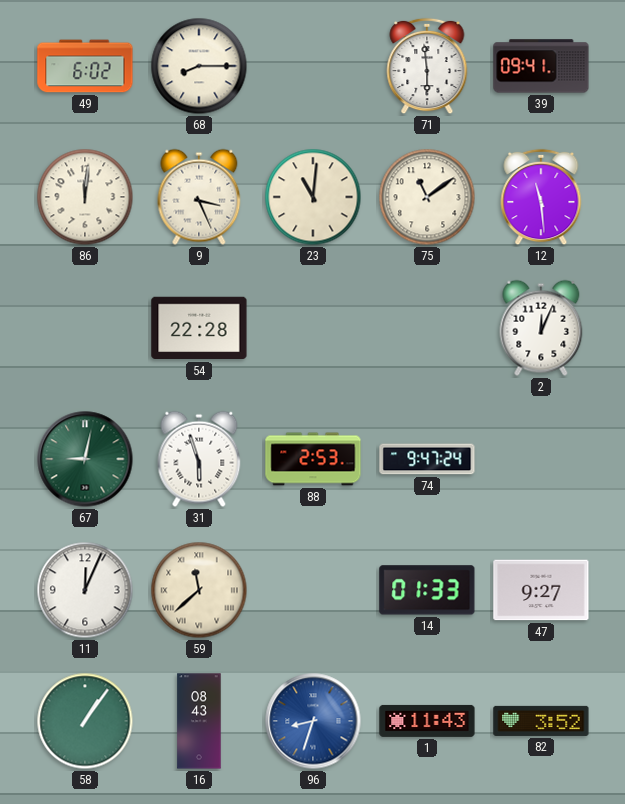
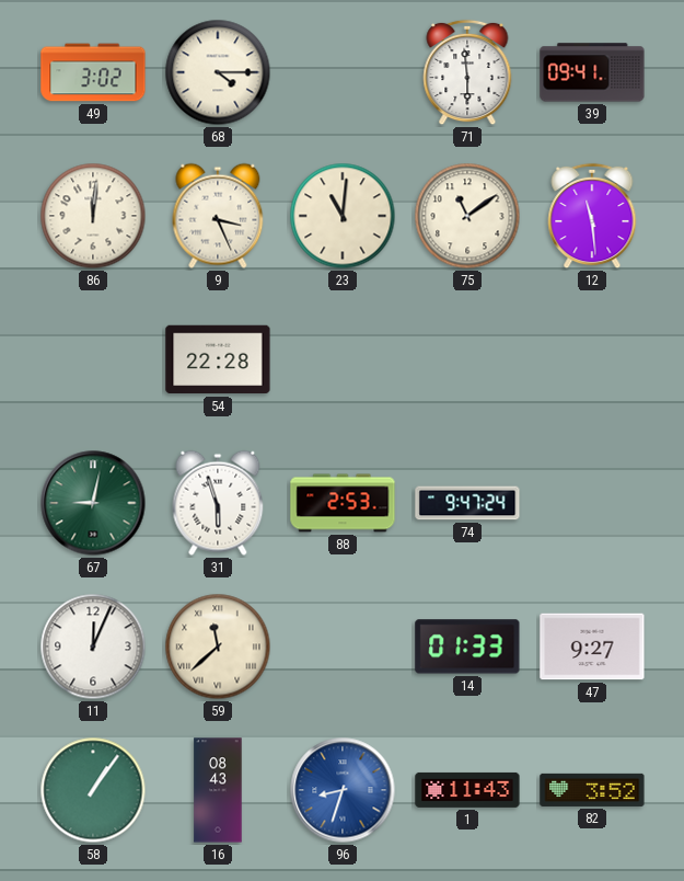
49: 6:02 -> 3:02
68: 8:15 -> 4:15
2: 12:04 -> none
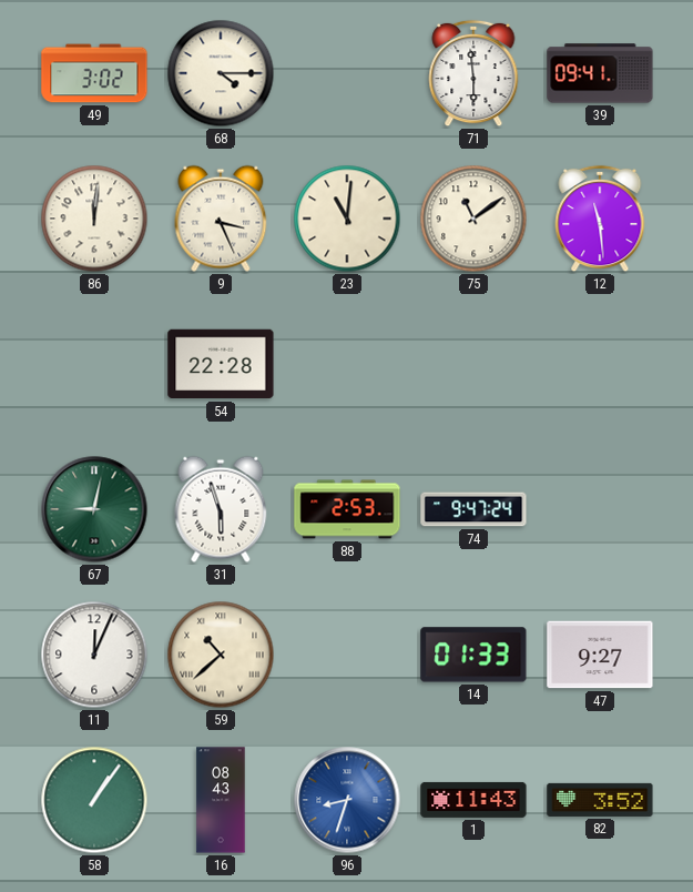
59: 11:38 -> 10:38
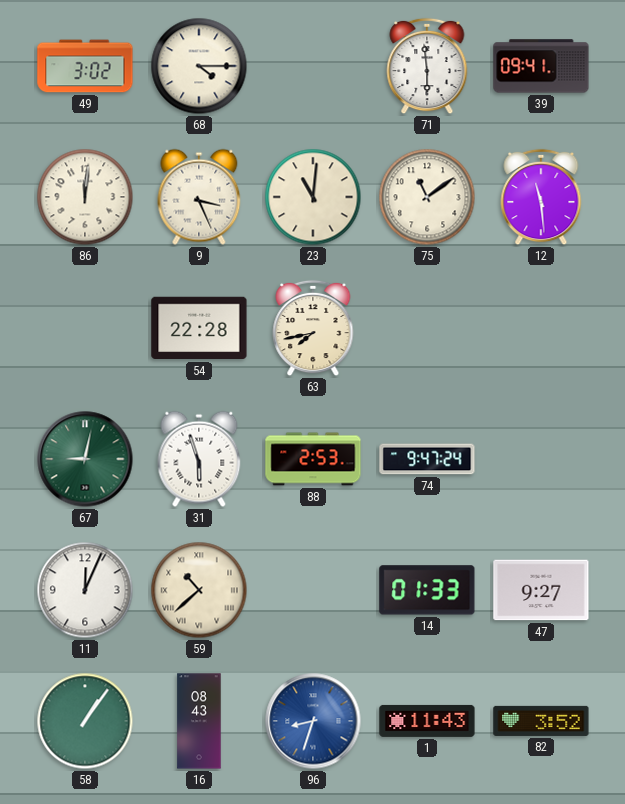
63: none -> 7:43
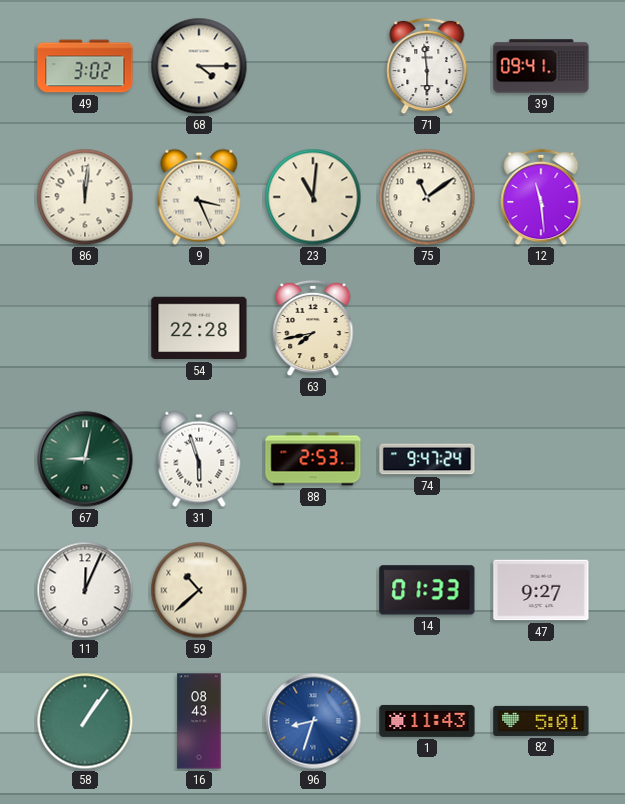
82: 3:52 -> 5:01
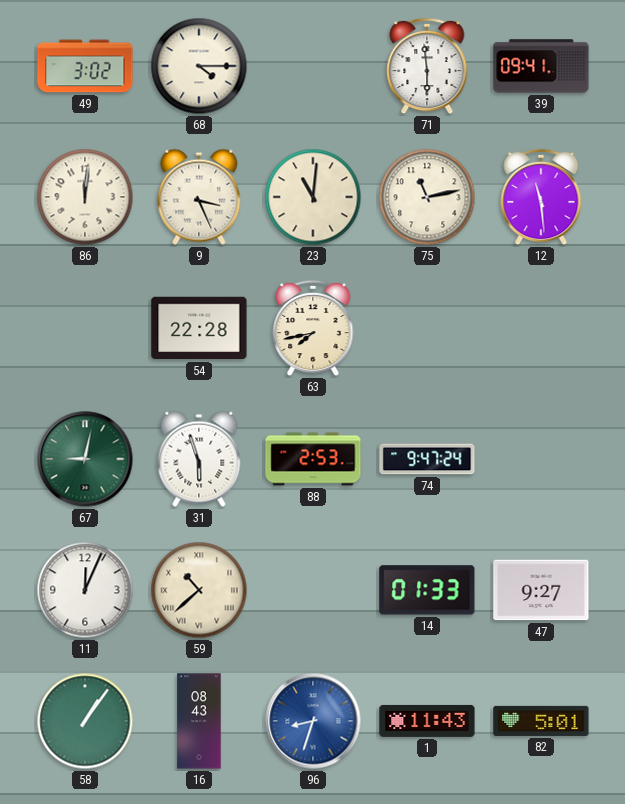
75: 11:09 -> 11:13
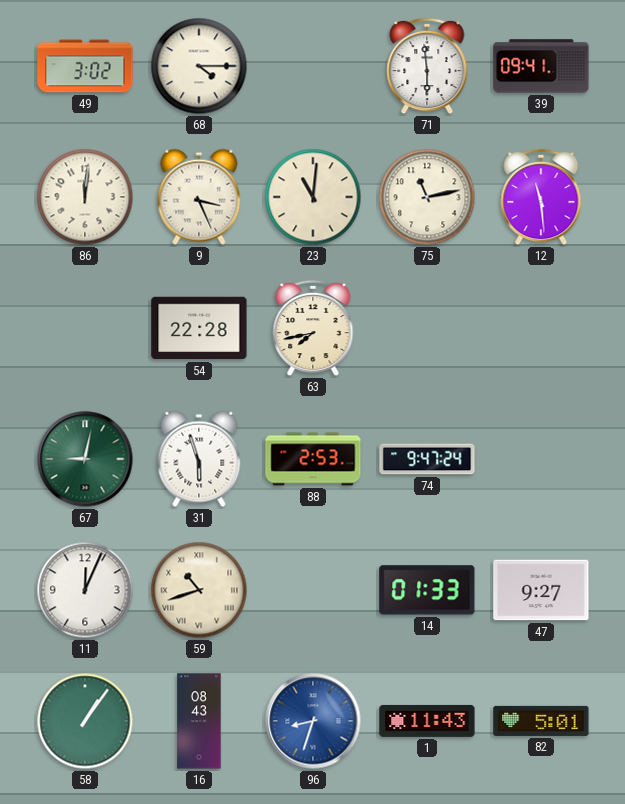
59: 10:38 -> 10:42
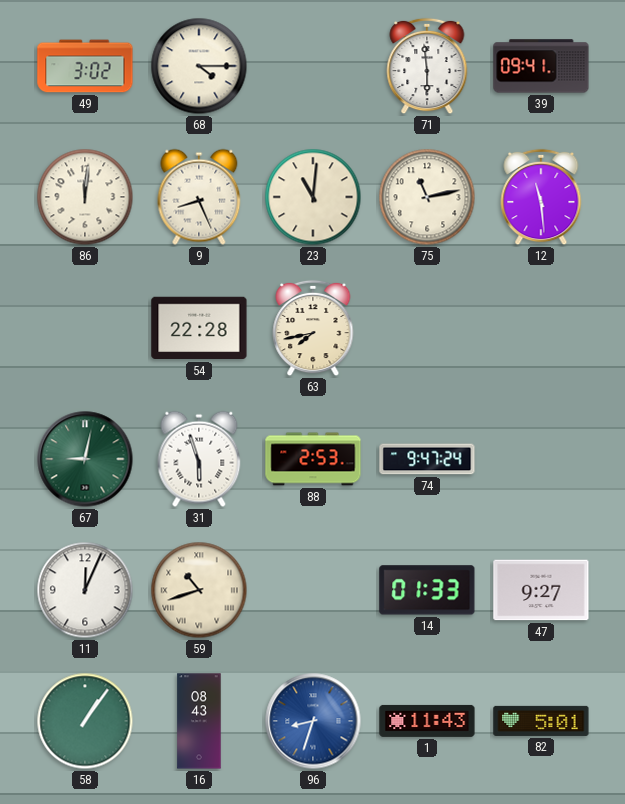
9: 3:26 -> 8:26
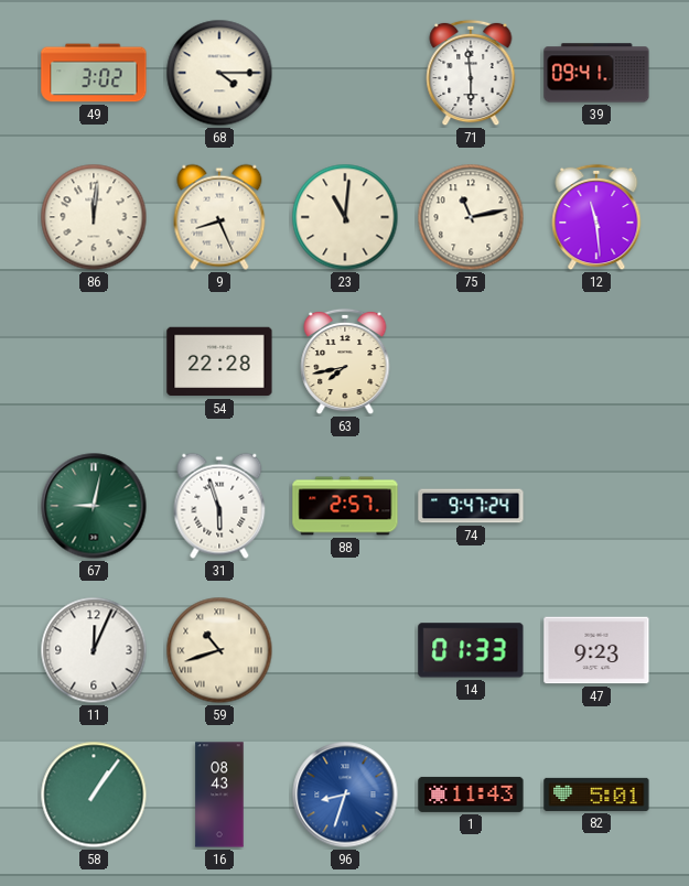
88: 2:53 -> 2:57
47: 9:27 -> 9:23
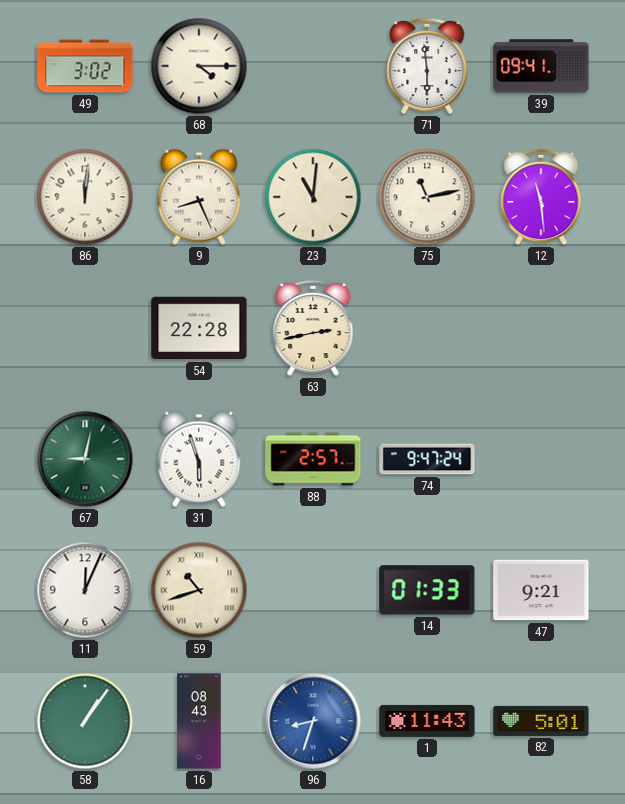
63: 7:43 -> 2:43
47: 9:23 -> 9:21
